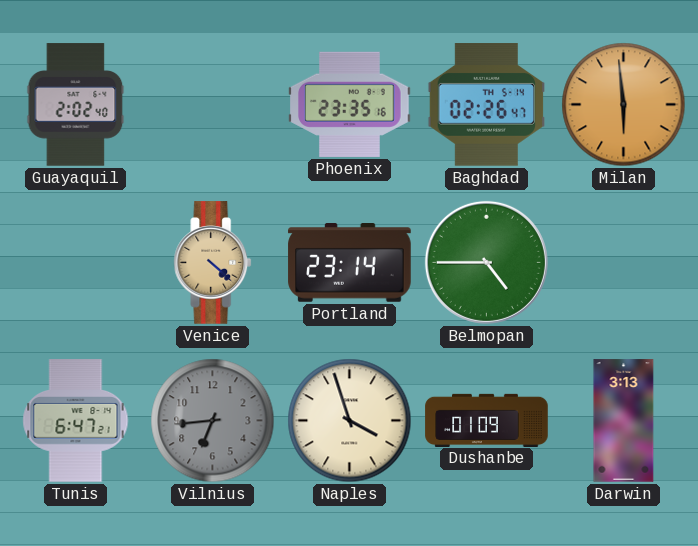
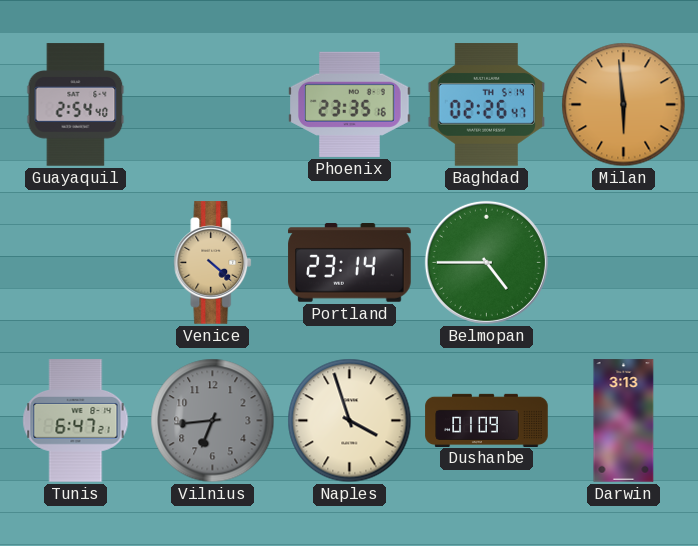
Guayaquil: 2:02 -> 2:54
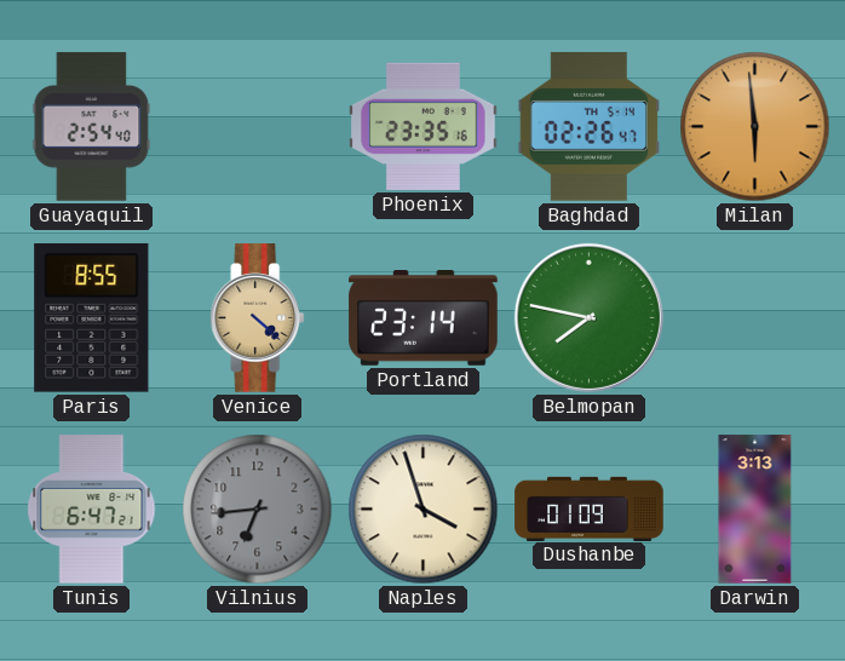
Paris: none -> 8:55
Belmopan: 4:45 -> 7:47
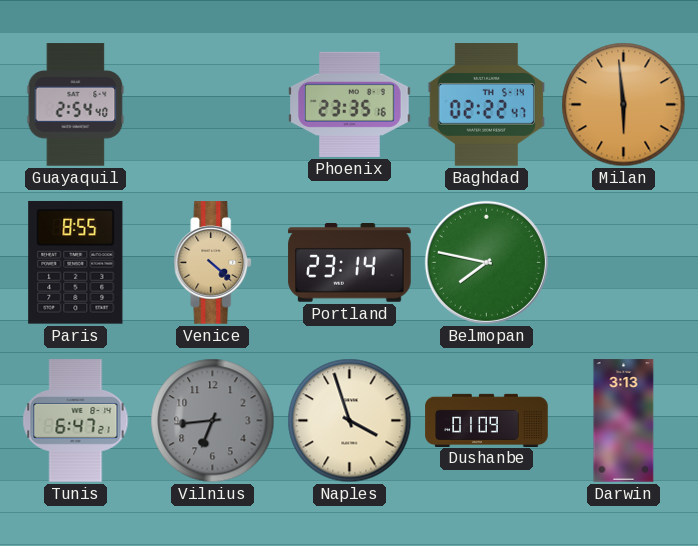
Baghdad: 02:26 -> 02:22
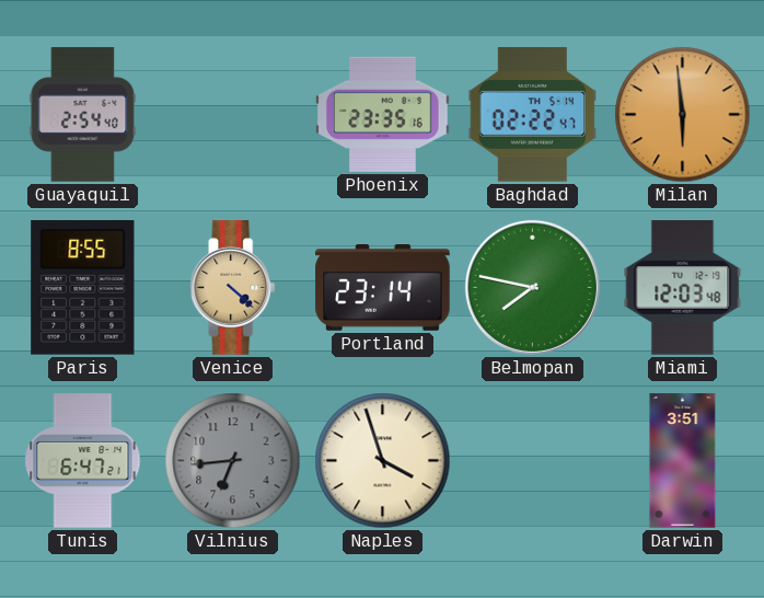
Miami: none -> 12:03
Dushanbe: 01:09 -> none
Darwin: 3:13 -> 3:51
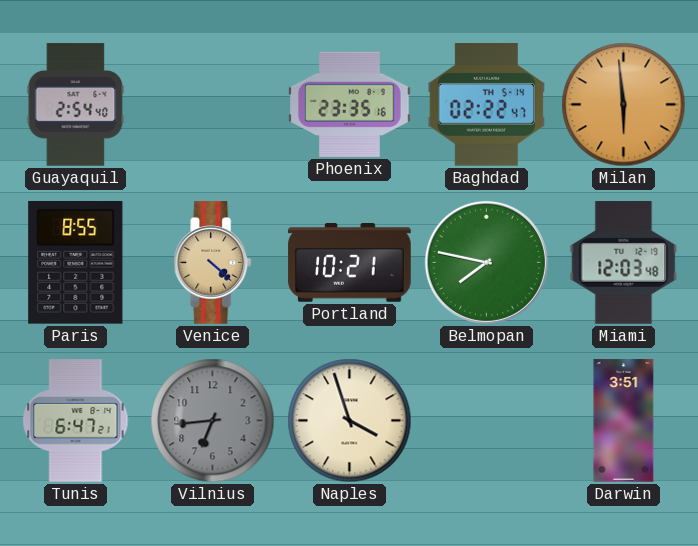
Portland: 23:14 -> 10:21
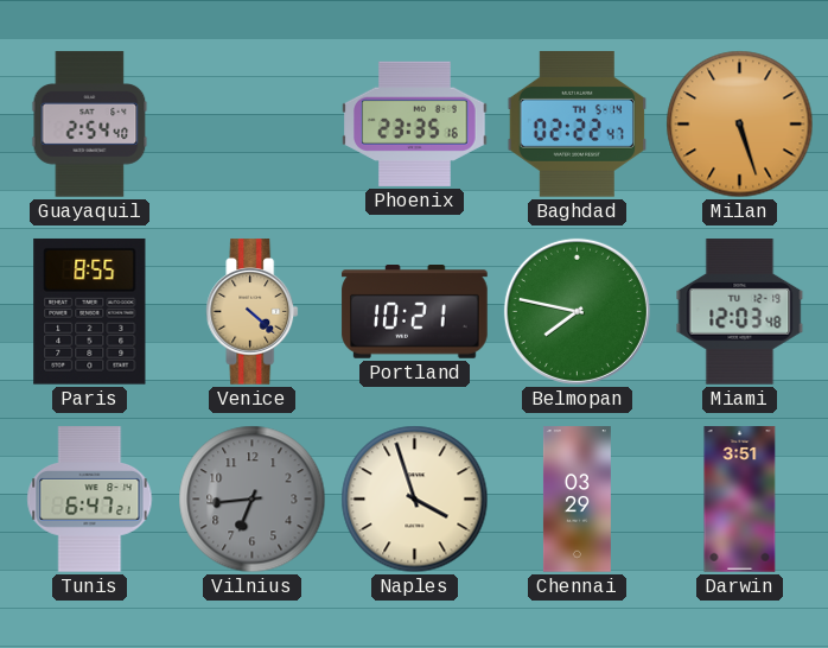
Milan: 5:59 -> 5:27
Chennai: none -> 03:29
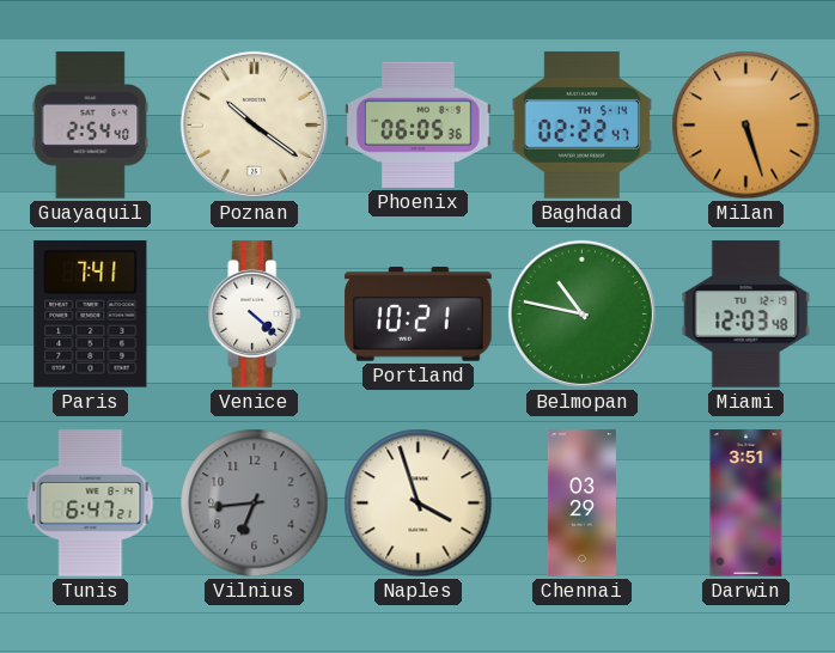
Poznan: none -> 10:21
Phoenix: 23:35 -> 06:05
Paris: 8:55 -> 7:41
Venice dial: champagne -> white
Belmopan: 7:47 -> 10:47
